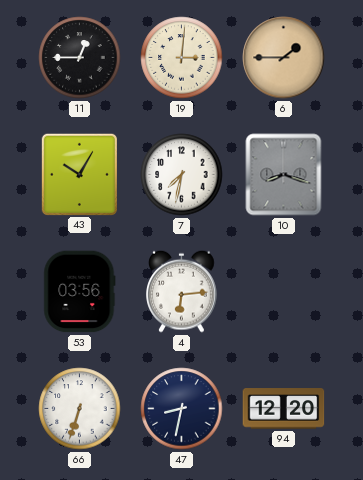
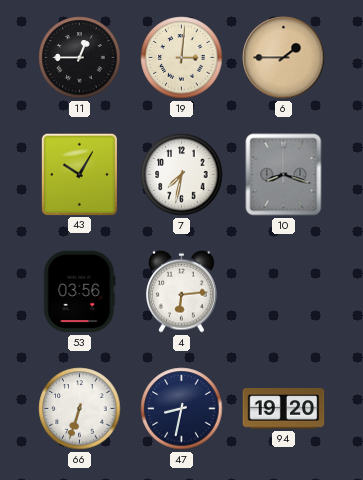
94: 12:20 -> 19:20
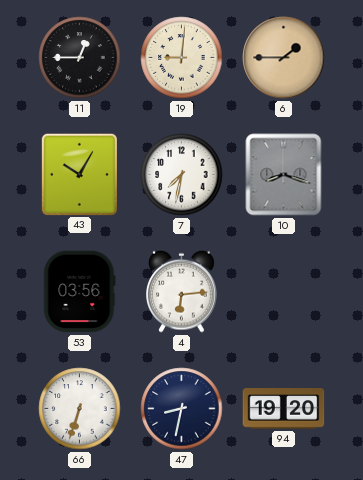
19: 3:01 -> 9:01
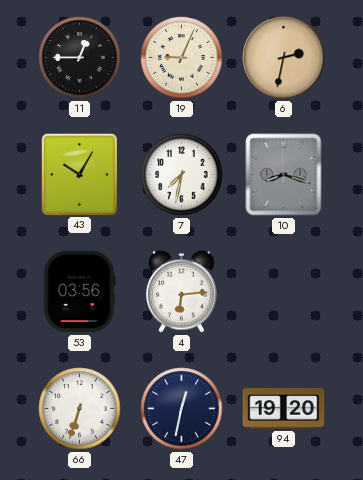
19: 9:01 -> 9:04
6: 1:45 -> 2:32
47: 8:32 -> 12:32
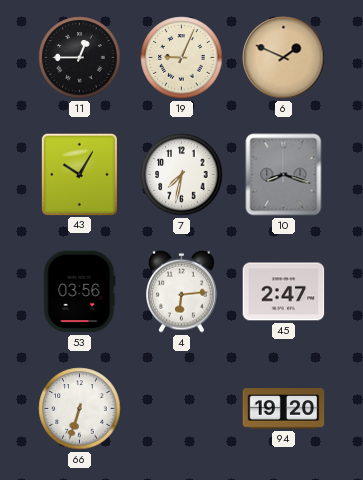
6: 2:32 -> 1:49
45: none -> 2:47
47: 12:32 -> none
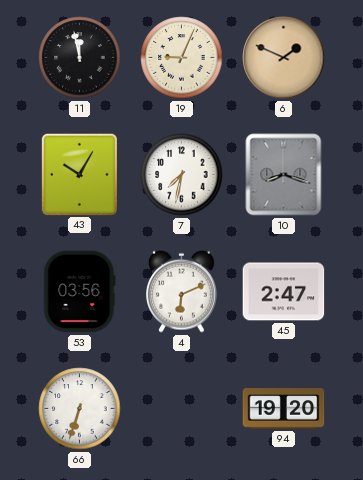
11: 12:45 -> 11:58
4: 6:14 -> 6:11
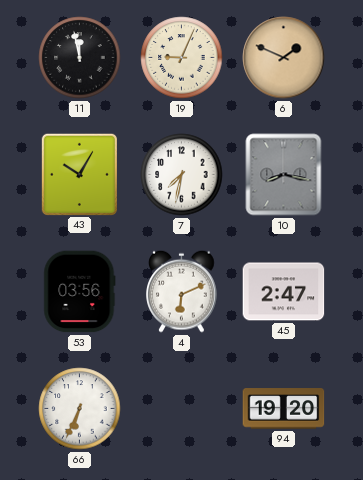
10: 8:18 -> 8:17
66: 6:33 -> 6:34
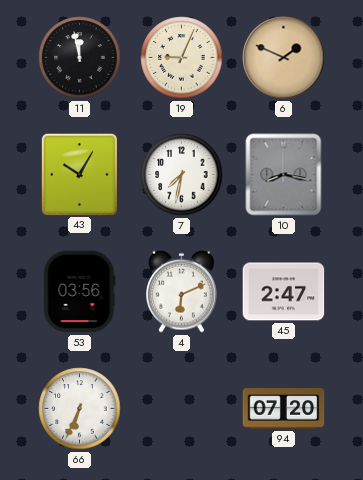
94: 19:20 -> 07:20
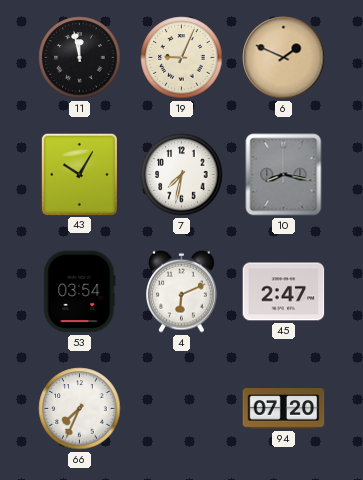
53: 03:56 -> 03:54
66: 6:34 -> 7:34
